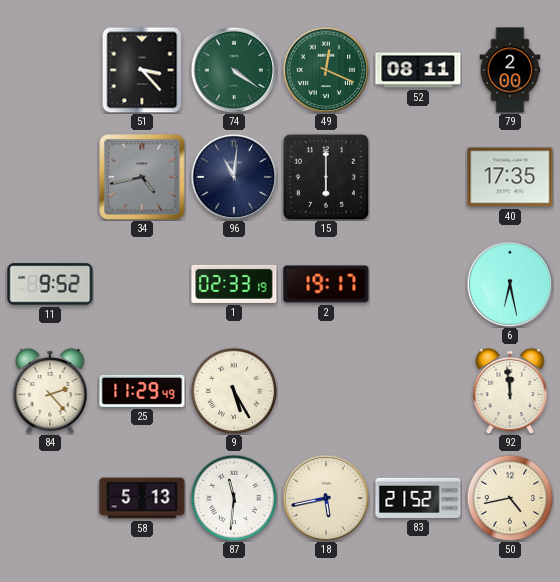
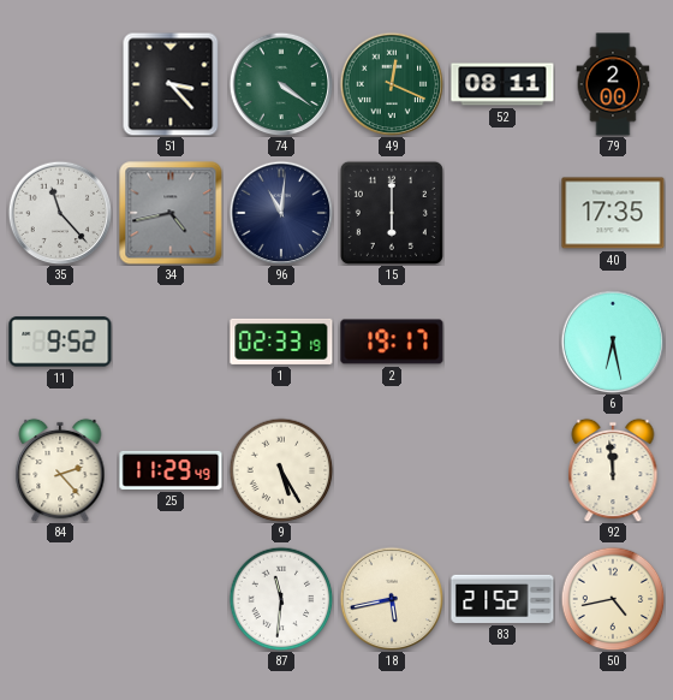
35: none -> 11:23
58: 5:13 -> none
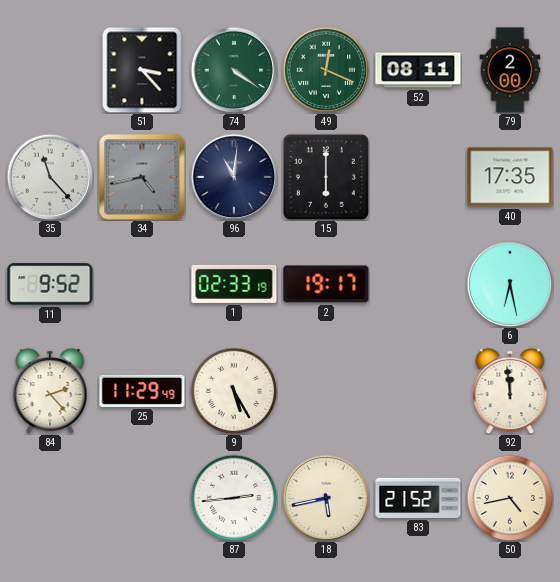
87: 11:31 -> 2:44
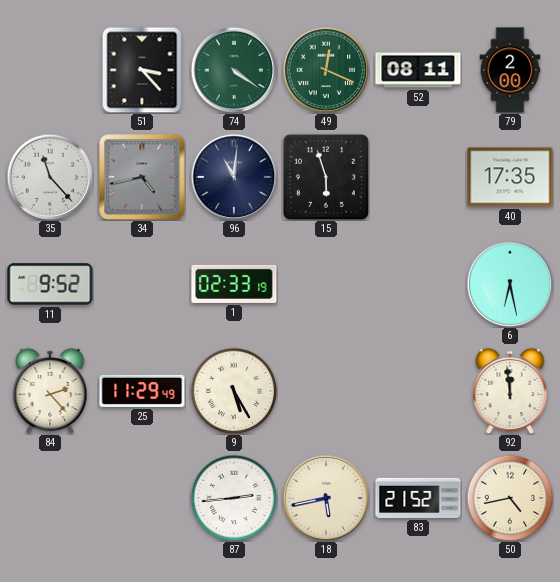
15: 6:00 -> 5:57
2: 19:17 -> none
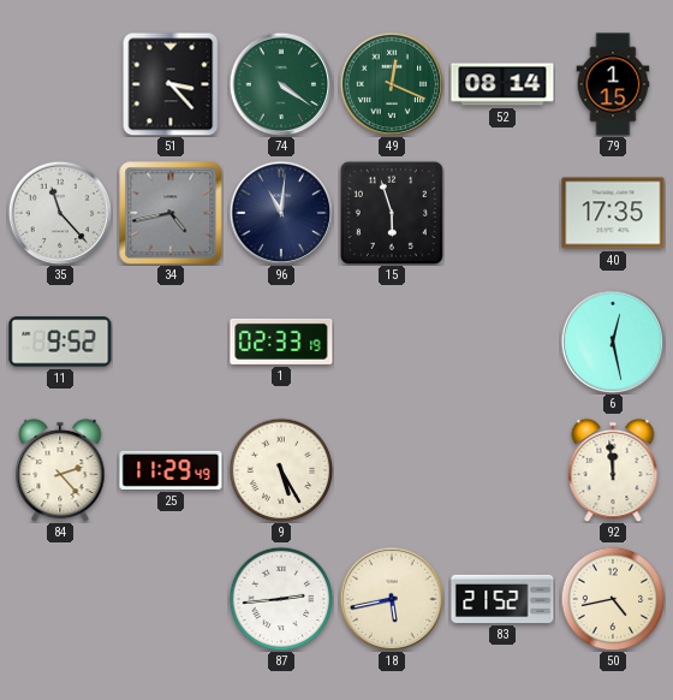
52: 08:11 -> 08:14
79: 2:00 -> 1:15
6: 6:28 -> 12:28
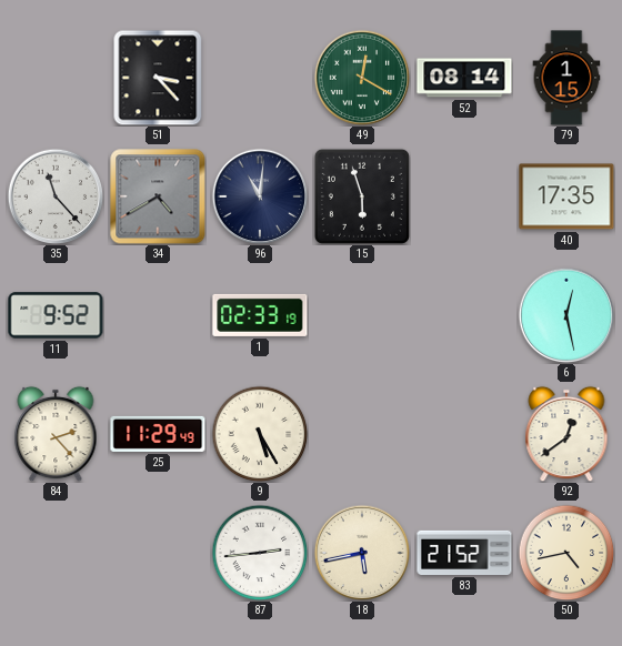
74: 4:21 -> none
49: 12:19 -> 12:20
34: 4:43 -> 4:40
92: 11:59 -> 12:39
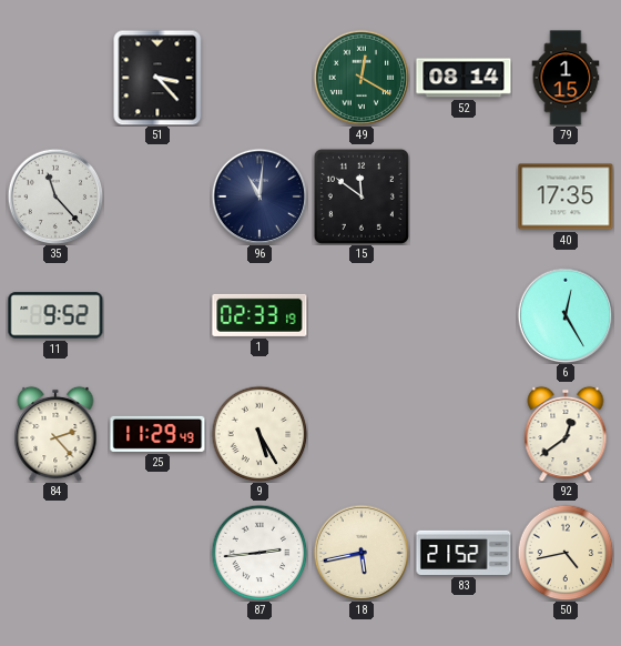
34: 4:40 -> none
15: 5:57 -> 11:51
6: 12:28 -> 12:25
